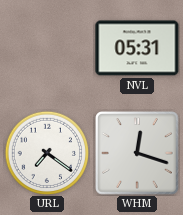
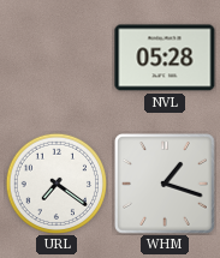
NVL: 05:31 -> 05:28
WHM: 12:18 -> 1:18
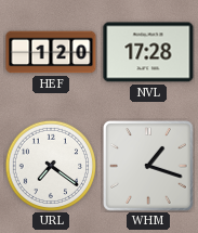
HEF: none -> 1:20
NVL: 05:28 -> 17:28
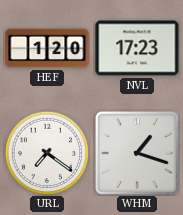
NVL: 17:28 -> 17:23
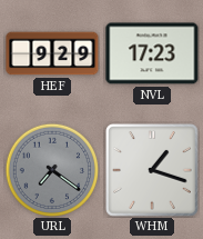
HEF: 1:20 -> 9:29
URL dial: white -> grey
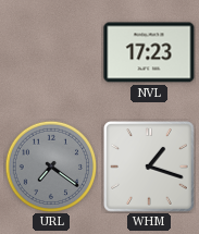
HEF: 9:29 -> none
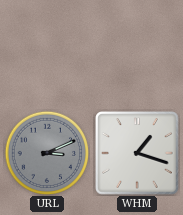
NVL: 17:23 -> none
URL: 7:21 -> 3:11
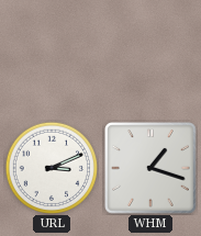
URL dial: grey -> white
